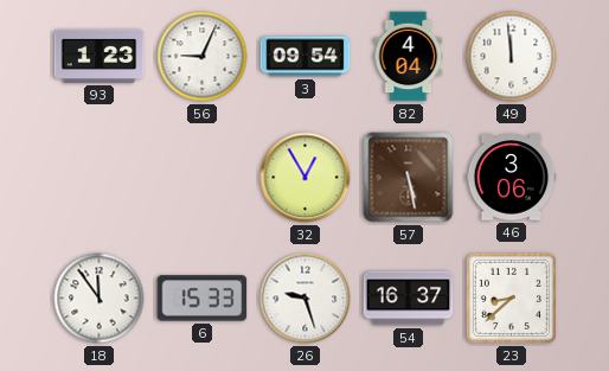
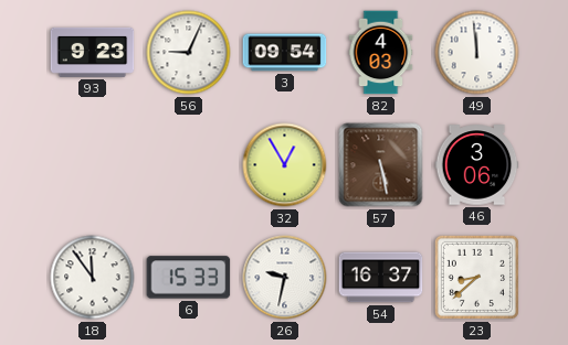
93: 1:23 -> 9:23
82: 4:04 -> 4:03
26: 9:27 -> 9:32
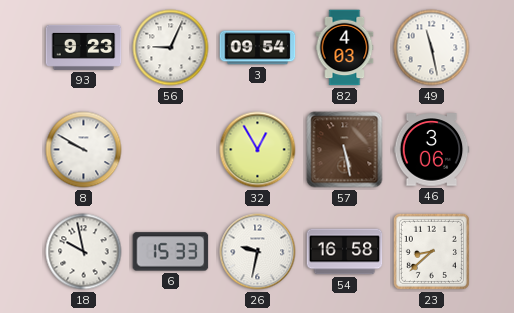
49: 11:59 -> 11:28
8: none -> 9:50
18: 11:54 -> 9:58
54: 16:37 -> 16:58
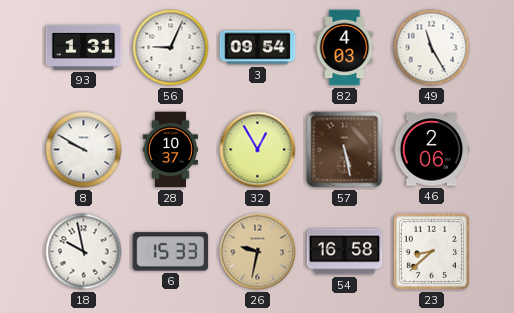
93: 9:23 -> 1:31
49: 11:28 -> 11:25
28: none -> 10:37
46: 3:06 -> 2:06
26 dial: white -> champagne
